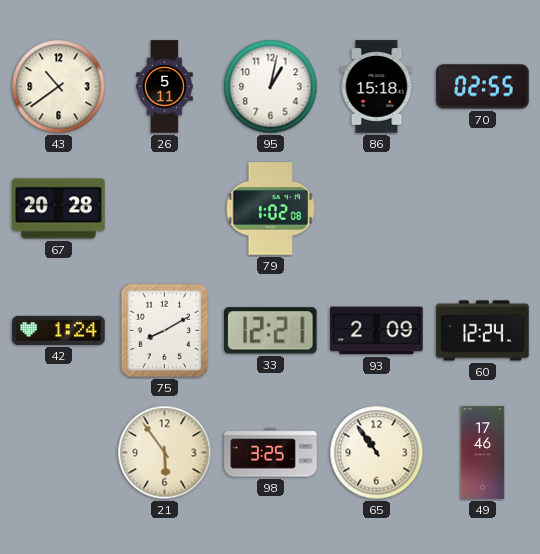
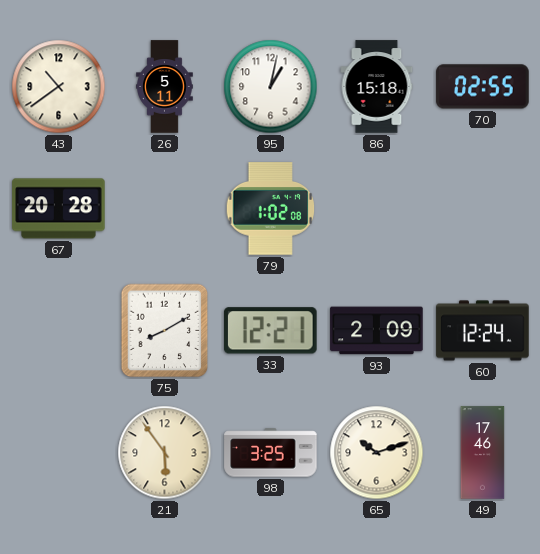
42: 1:24 -> none
65: 10:54 -> 10:12
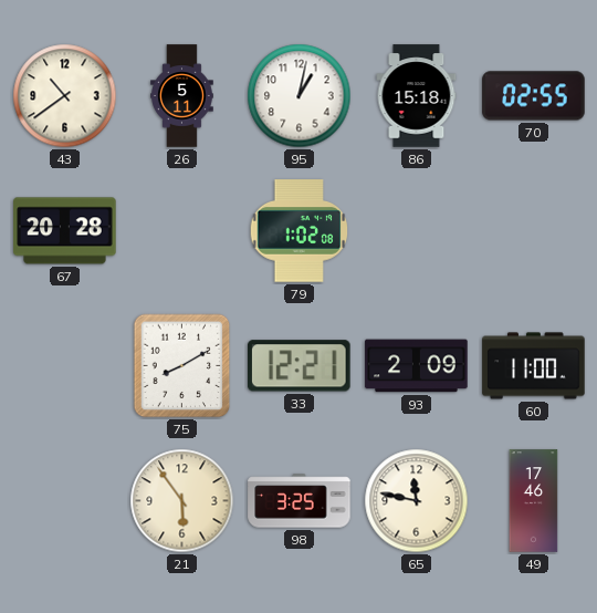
60: 12:24 -> 11:00
65: 10:12 -> 11:47
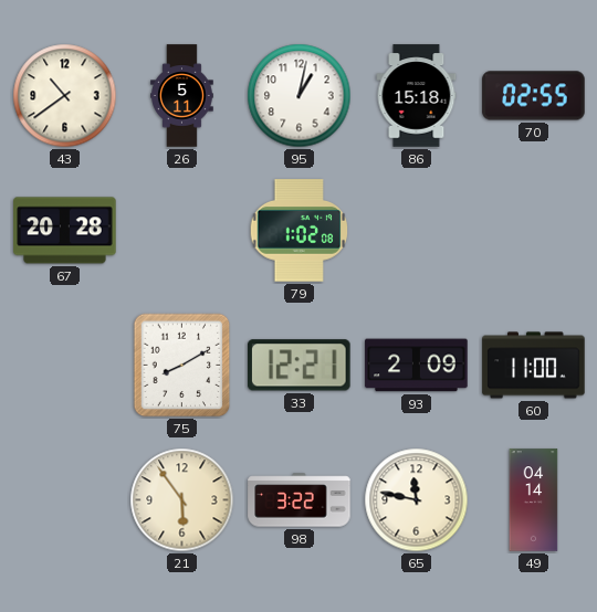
98: 3:25 -> 3:22
49: 17:46 -> 04:14
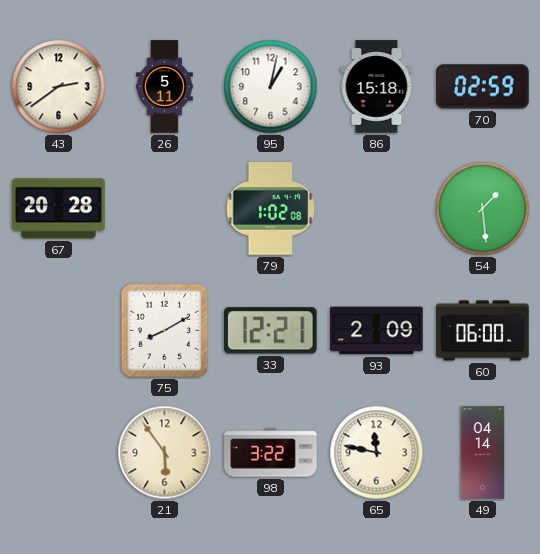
43: 10:39 -> 2:39
70: 02:55 -> 02:59
54: none -> 1:29
60: 11:00 -> 06:00
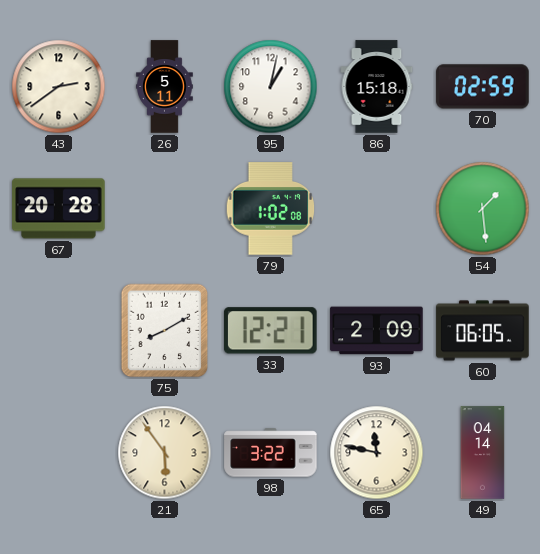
60: 06:00 -> 06:05
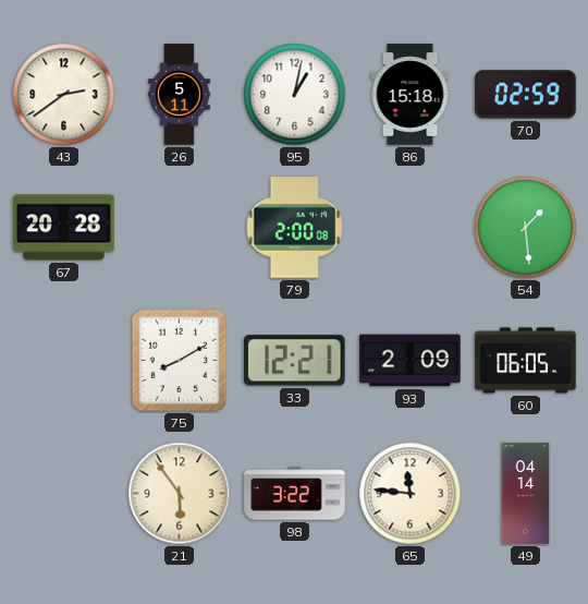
79: 1:02 -> 2:00
65: 11:47 -> 11:46
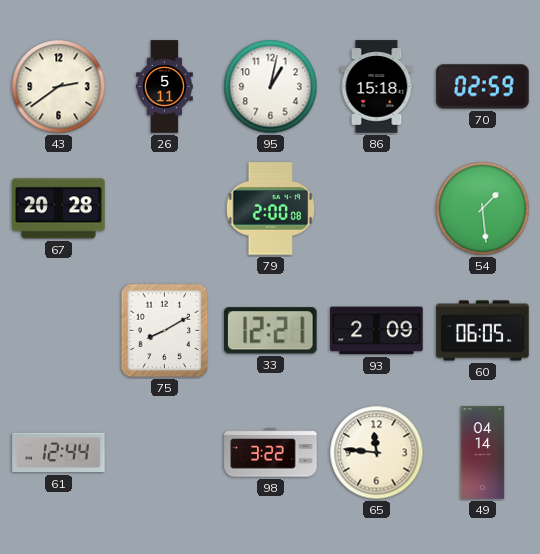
61: none -> 12:44
21: 5:54 -> none
